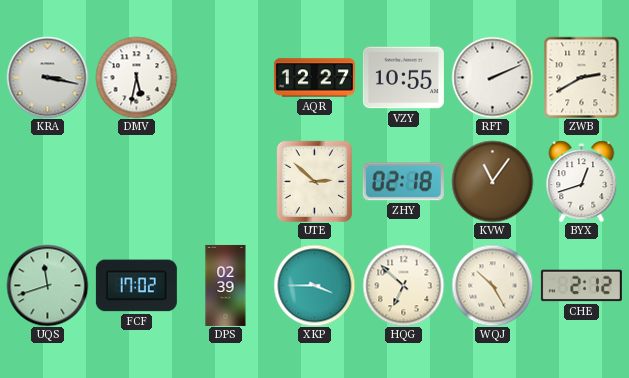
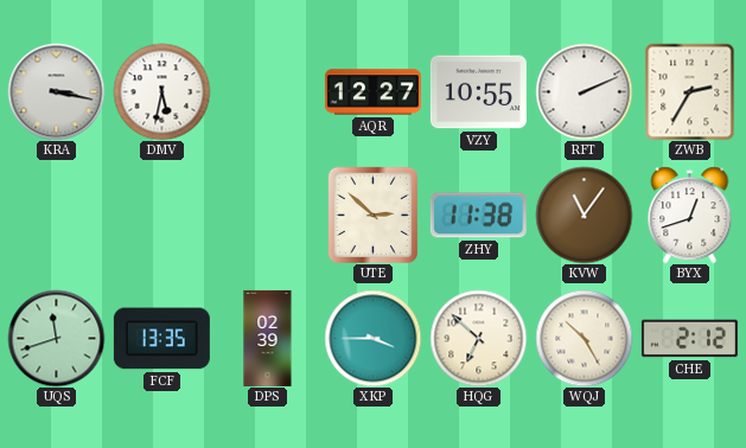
ZWB: 2:40 -> 2:35
ZHY: 02:18 -> 11:38
FCF: 17:02 -> 13:35
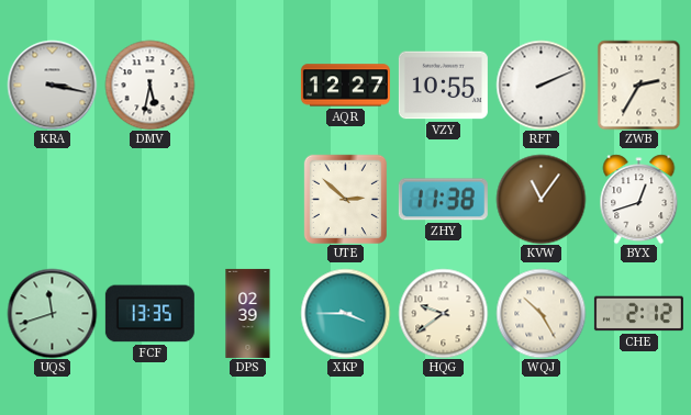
HQG: 6:52 -> 9:39
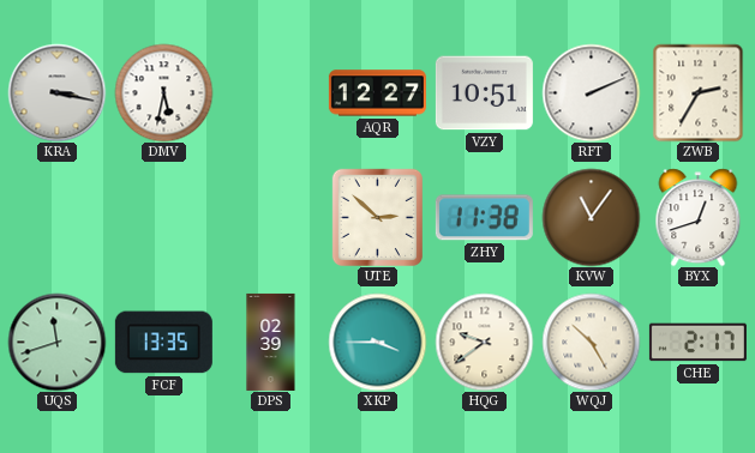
VZY: 10:55 -> 10:51
CHE: 2:12 -> 2:17
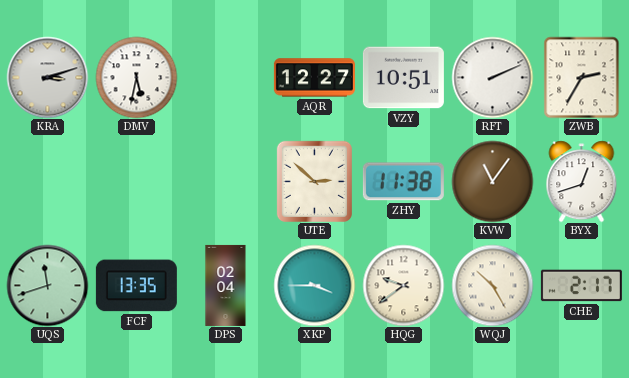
KRA: 3:17 -> 3:12
DPS: 02:39 -> 02:04
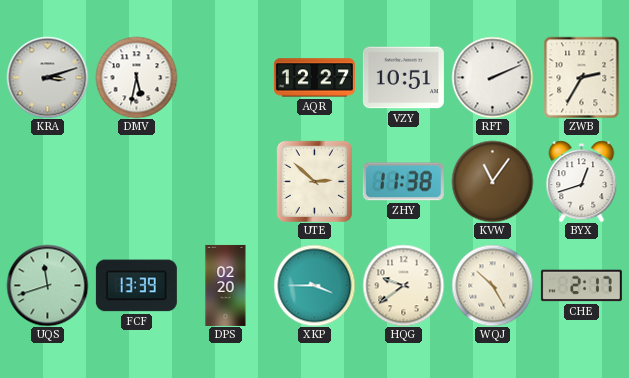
FCF: 13:35 -> 13:39
DPS: 02:04 -> 02:20
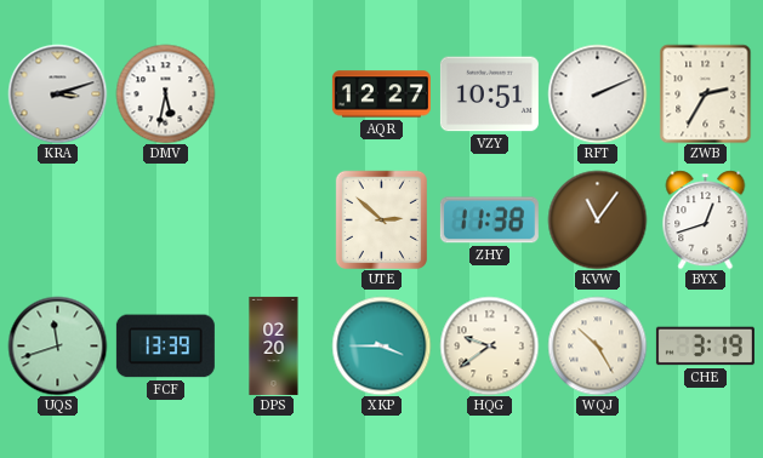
CHE: 2:17 -> 3:19
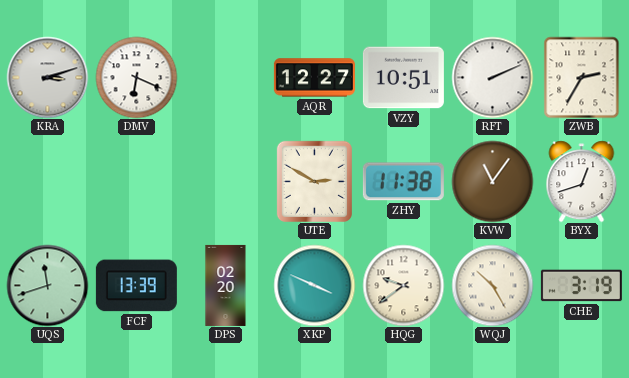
DMV: 5:32 -> 6:19
UTE: 2:52 -> 2:50
XKP: 3:45 -> 3:49
